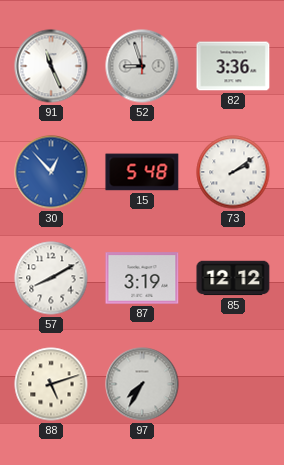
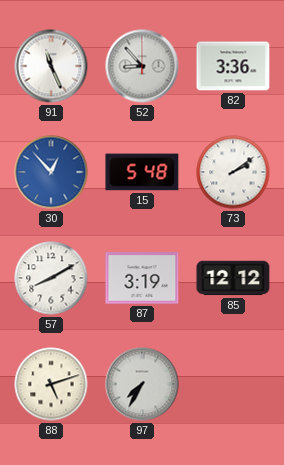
52: 8:57 -> 8:53
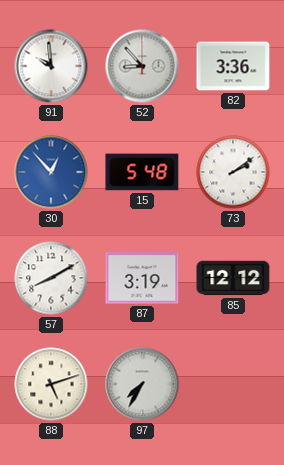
91: 11:26 -> 9:59
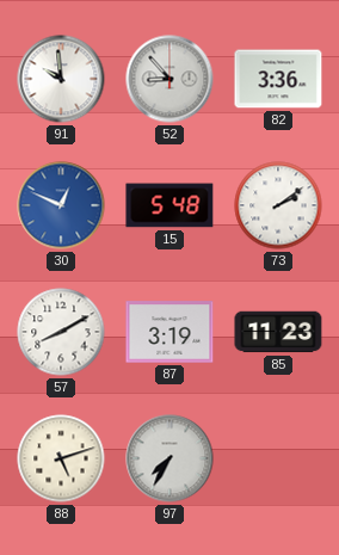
30: 12:53 -> 12:49
85: 12:12 -> 11:23
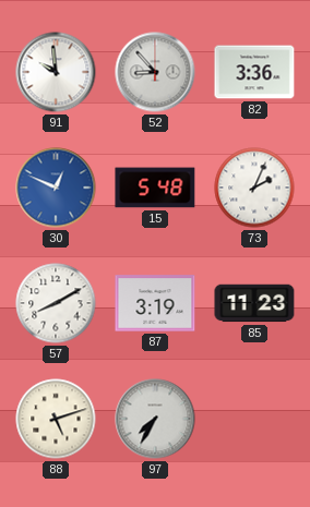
73: 2:09 -> 2:04
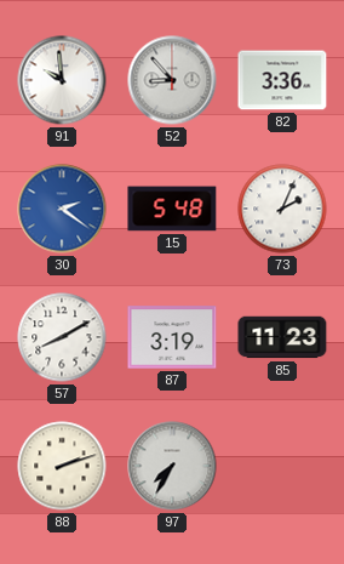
30: 12:49 -> 2:21
88: 5:12 -> 2:12
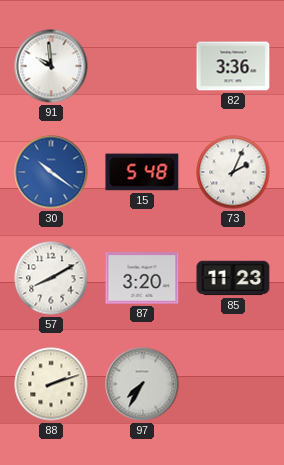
52: 8:53 -> none
30: 2:21 -> 10:21
87: 3:19 -> 3:20
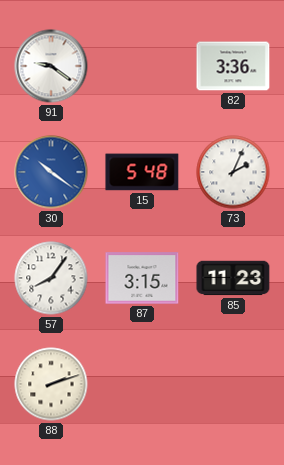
91: 9:59 -> 9:21
57: 8:10 -> 8:06
87: 3:20 -> 3:15
97: 7:35 -> none
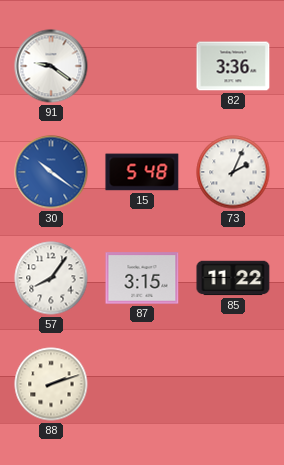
85: 11:23 -> 11:22
